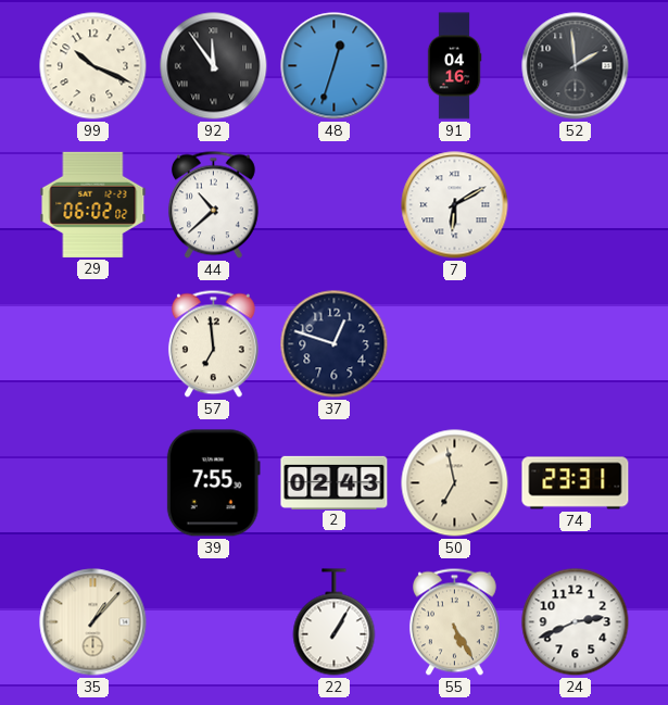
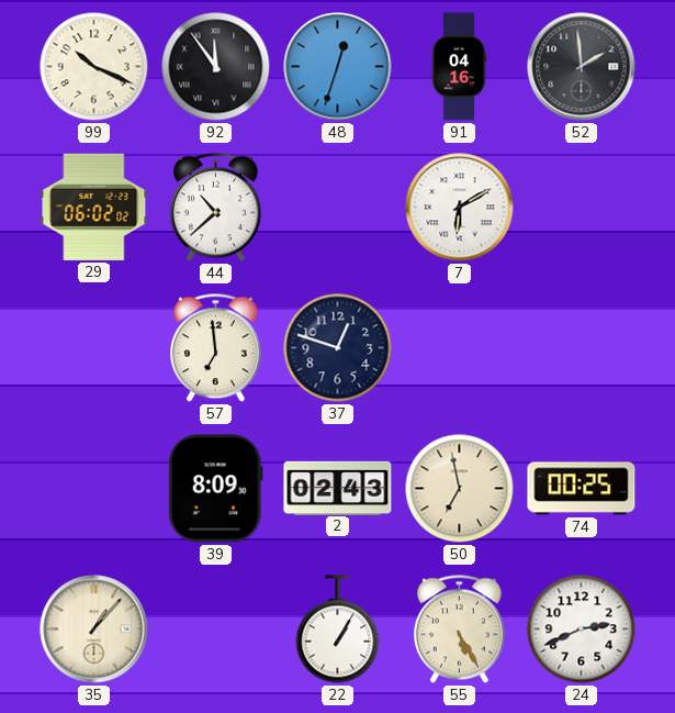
39: 7:55 -> 8:09
74: 23:31 -> 00:25
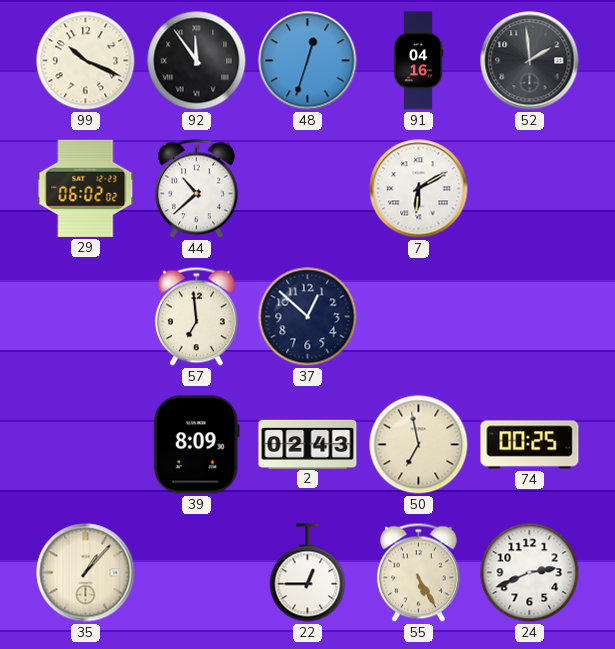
37: 12:48 -> 12:52
22: 1:05 -> 12:45
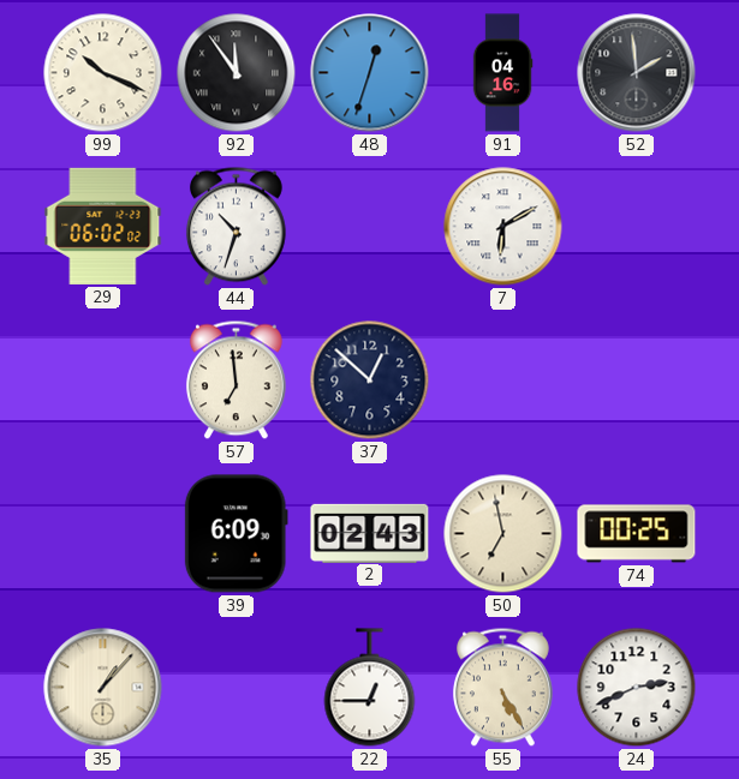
44: 10:38 -> 10:33
39: 8:09 -> 6:09
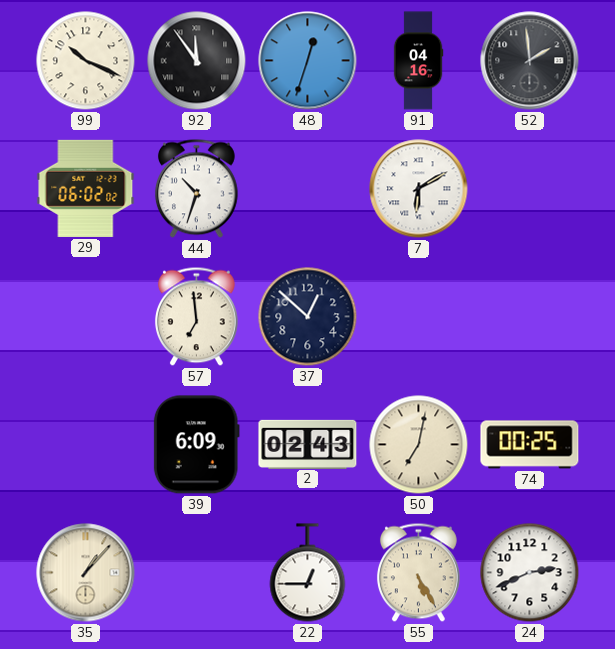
50: 6:58 -> 7:02
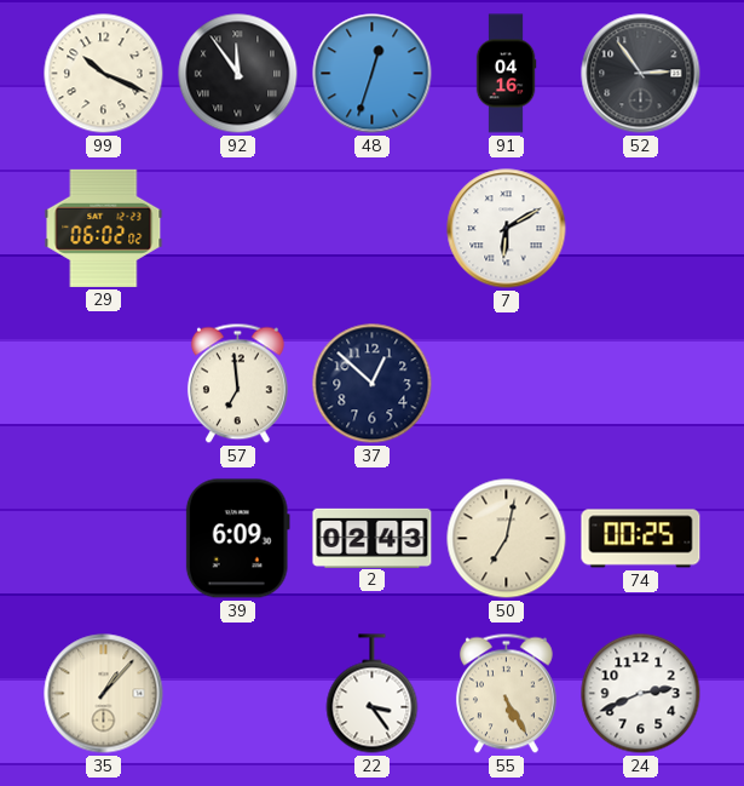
52: 1:59 -> 2:54
44: 10:33 -> none
22: 12:45 -> 3:24
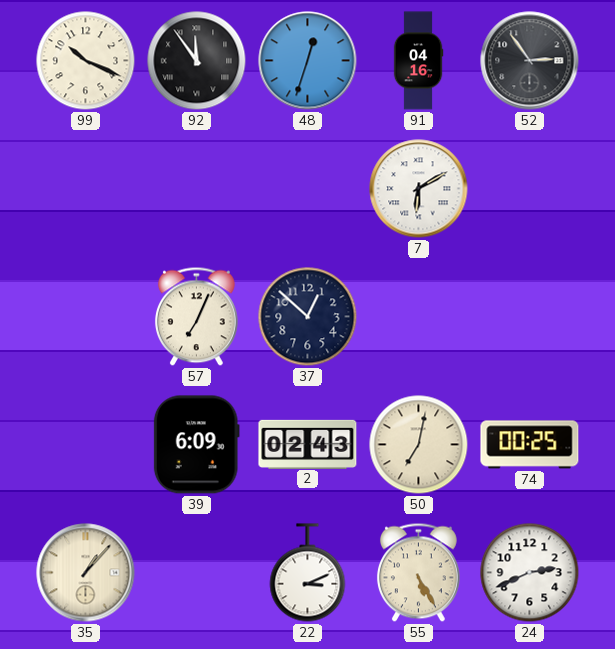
29: 06:02 -> none
57: 6:59 -> 7:04
22: 3:24 -> 3:11
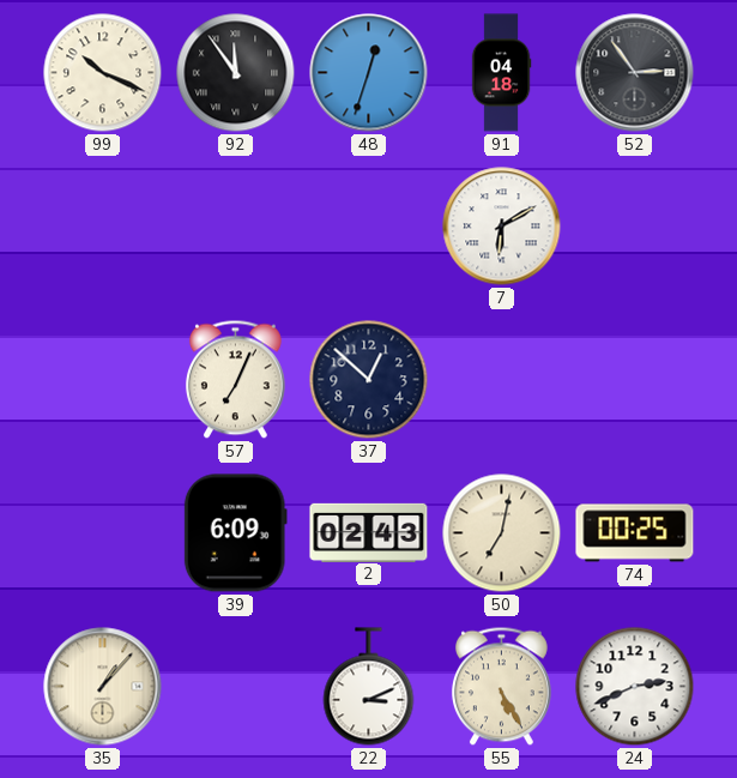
91: 04:16 -> 04:18
